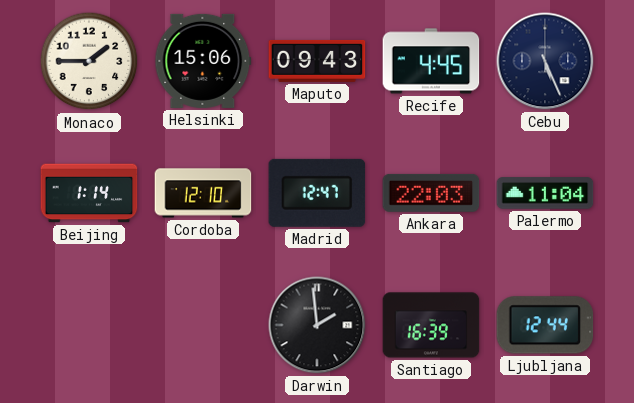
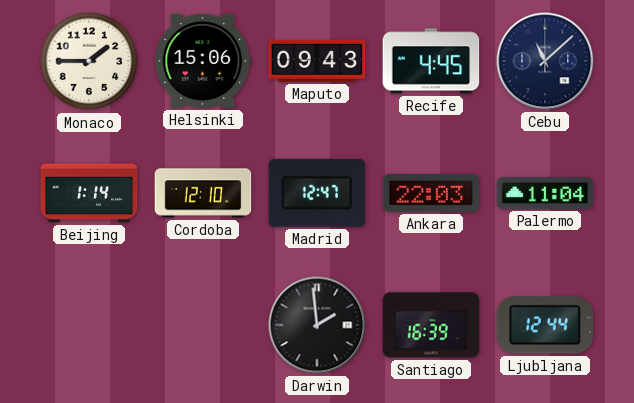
Cebu: 5:26 -> 11:08
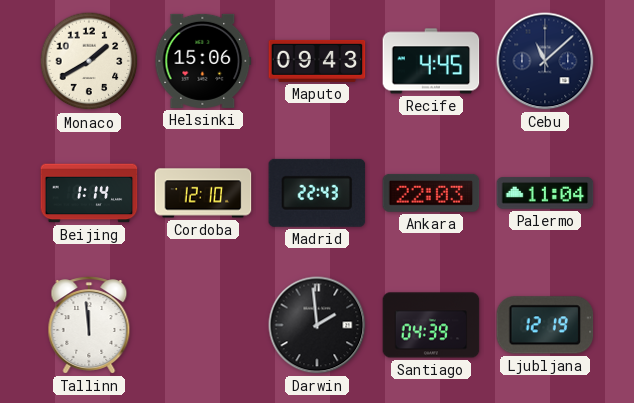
Monaco: 1:45 -> 1:40
Madrid: 12:47 -> 22:43
Tallinn: none -> 11:59
Santiago: 16:39 -> 04:39
Ljubljana: 12:44 -> 12:19
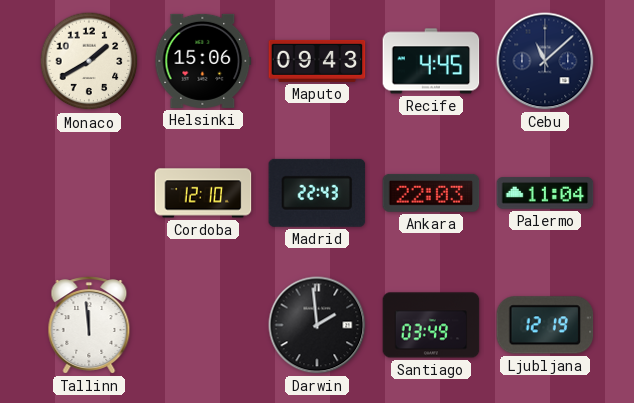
Beijing: 1:14 -> none
Santiago: 04:39 -> 03:49
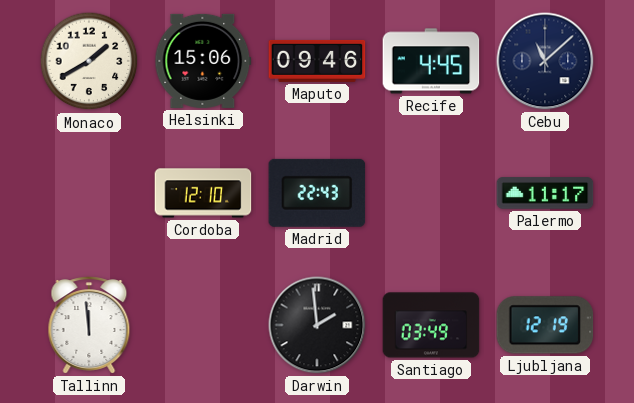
Maputo: 09:43 -> 09:46
Ankara: 22:03 -> none
Palermo: 11:04 -> 11:17
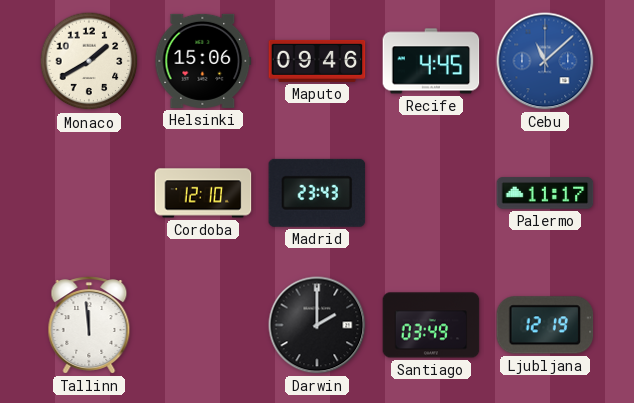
Cebu dial: navy -> blue
Madrid: 22:43 -> 23:43
Darwin: 1:59 -> 2:00
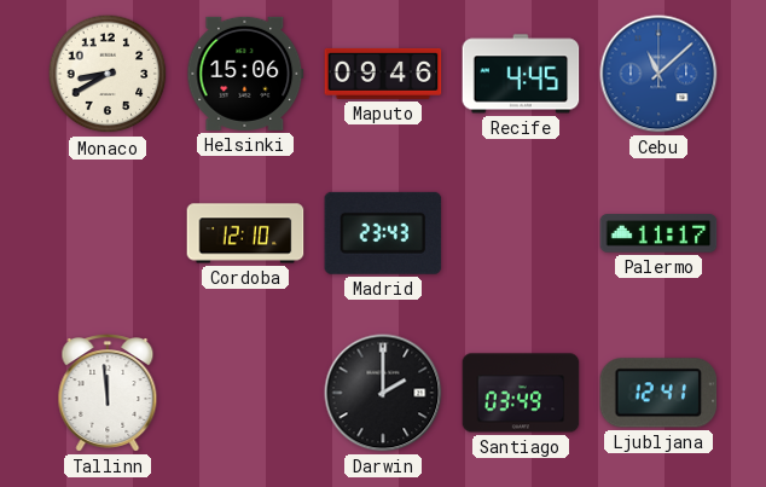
Monaco: 1:40 -> 8:40
Ljubljana: 12:19 -> 12:41
